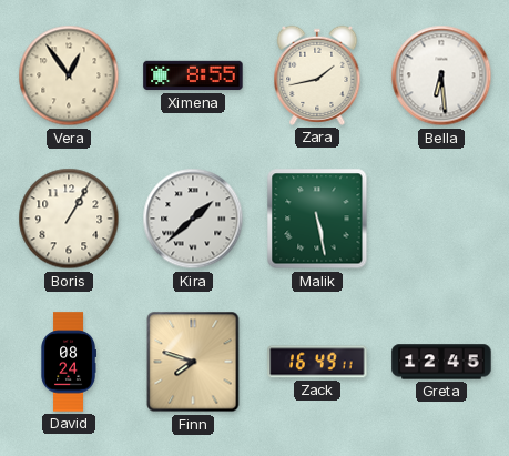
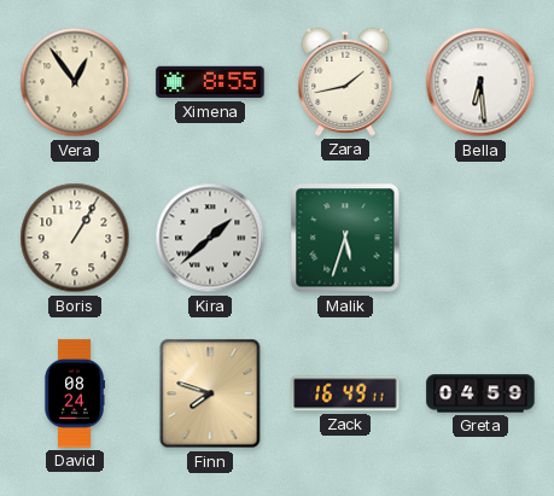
Malik: 5:28 -> 5:33
Greta: 12:45 -> 04:59
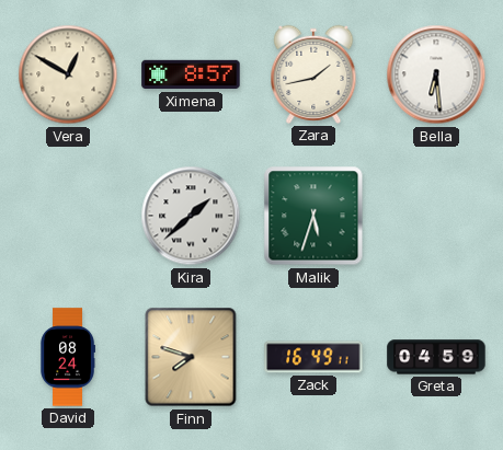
Vera: 12:54 -> 12:50
Ximena: 8:55 -> 8:57
Boris: 1:05 -> none
